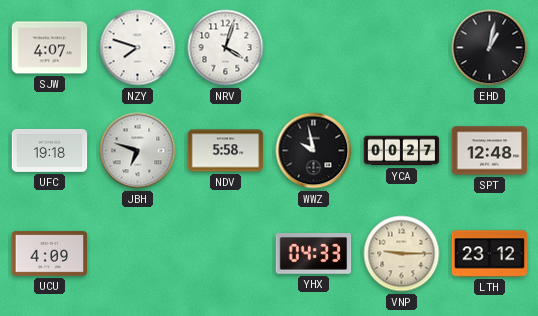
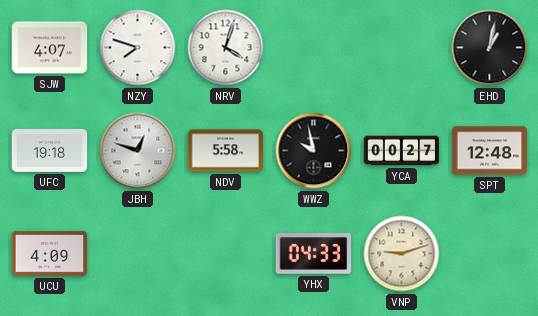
JBH: 6:48 -> 12:48
VNP: 9:15 -> 9:12
LTH: 23:12 -> none
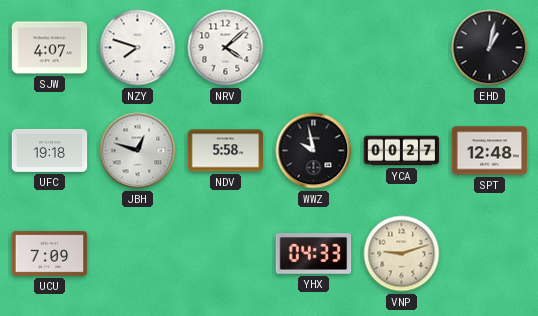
NRV: 4:03 -> 4:08
UCU: 4:09 -> 7:09
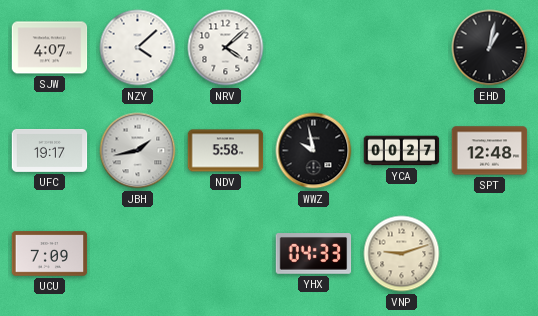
NZY: 7:48 -> 4:08
UFC: 19:18 -> 19:17
JBH: 12:48 -> 1:43
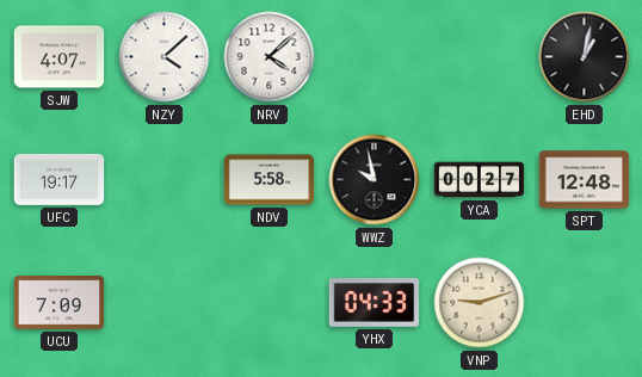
JBH: 1:43 -> none
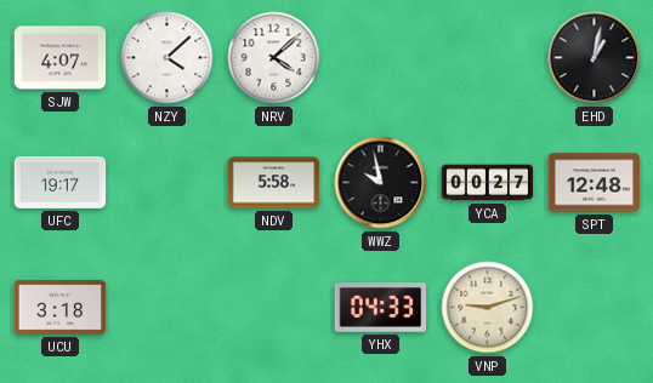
UCU: 7:09 -> 3:18
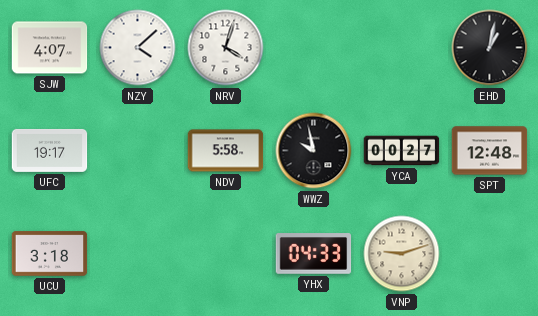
NRV: 4:08 -> 4:03
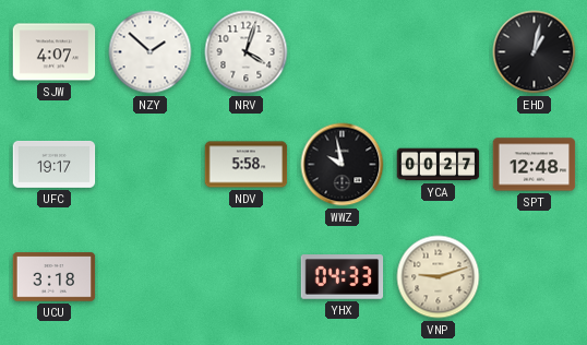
NZY: 4:08 -> 1:52
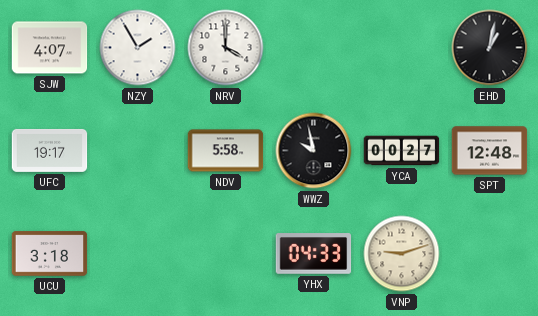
NZY: 1:52 -> 1:55
NRV: 4:03 -> 4:00
